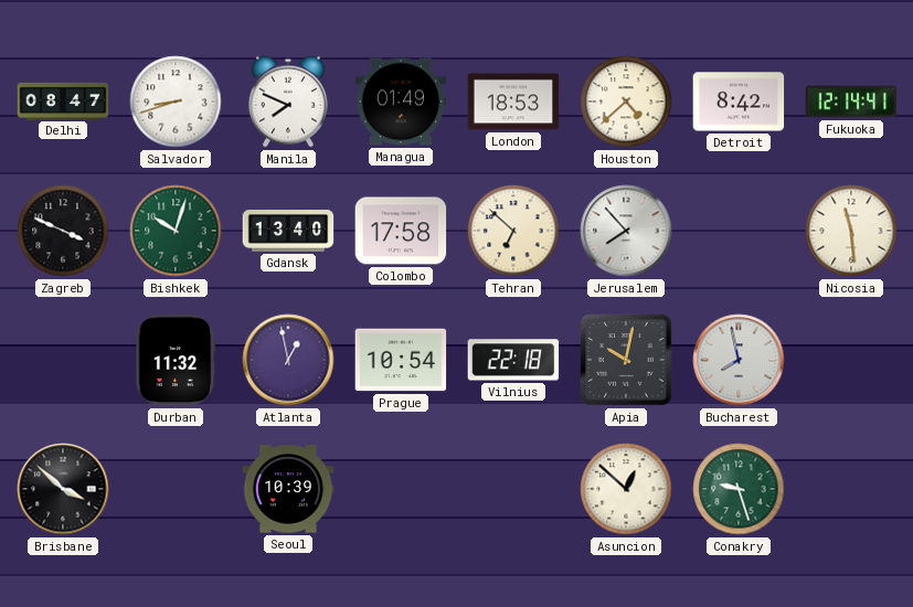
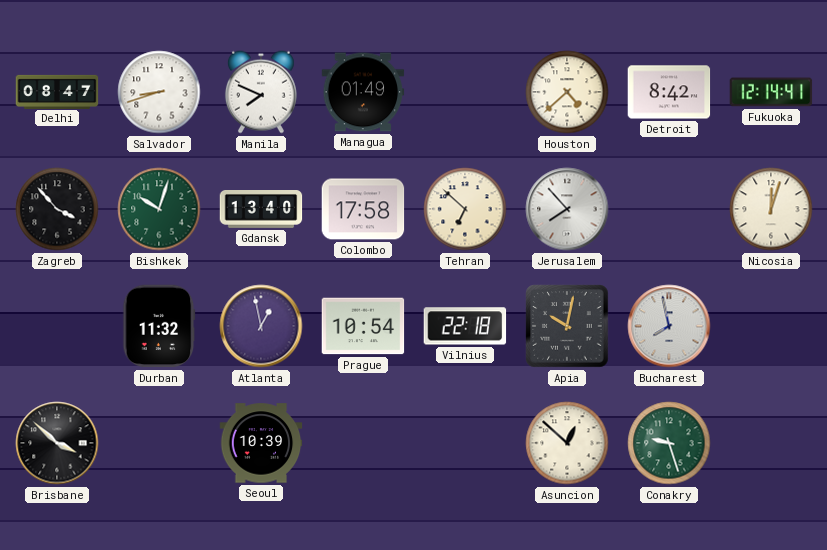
London: 18:53 -> none
Zagreb: 3:49 -> 3:53
Nicosia: 11:29 -> 12:03
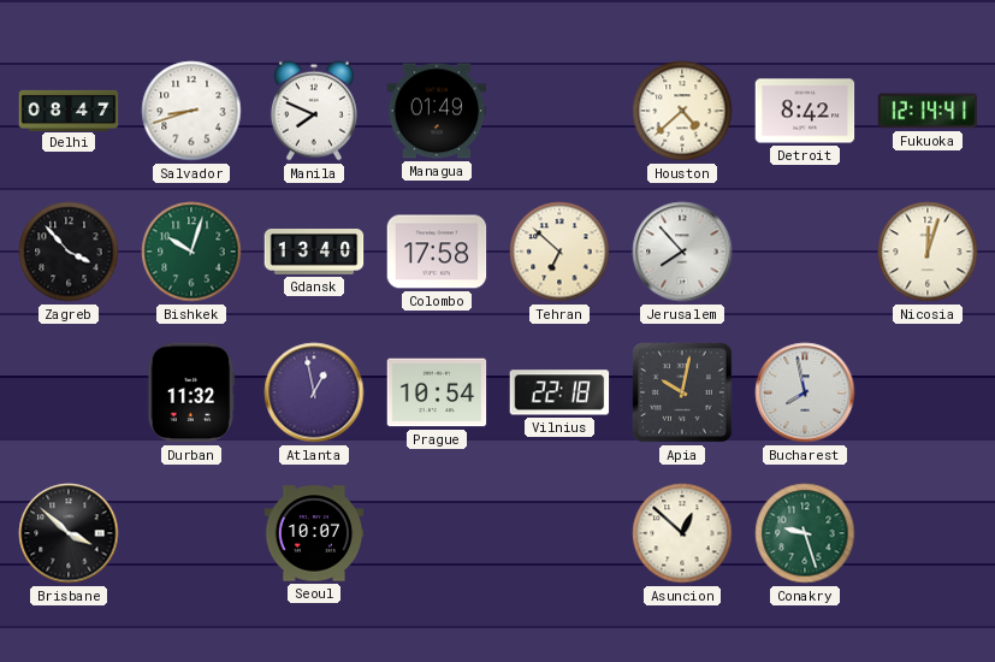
Seoul: 10:39 -> 10:07
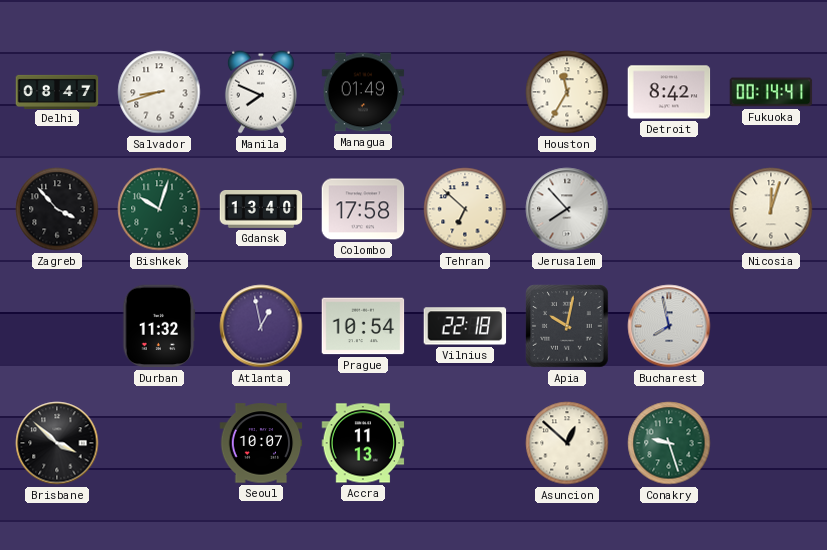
Houston: 4:38 -> 11:35
Fukuoka: 12:14 -> 00:14
Accra: none -> 11:13
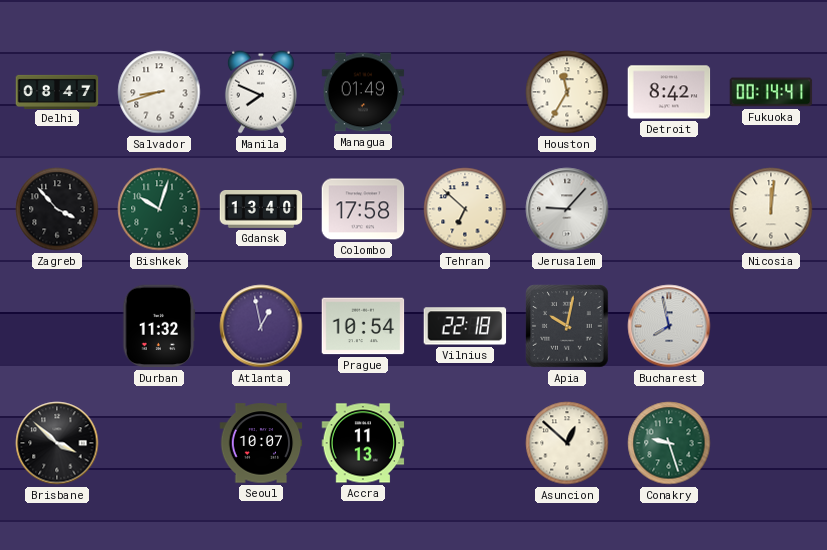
Jerusalem: 7:53 -> 9:07
Nicosia: 12:03 -> 12:01
